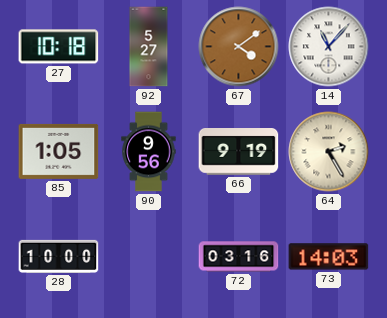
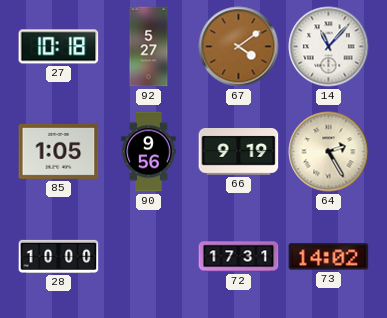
72: 03:16 -> 17:31
73: 14:03 -> 14:02
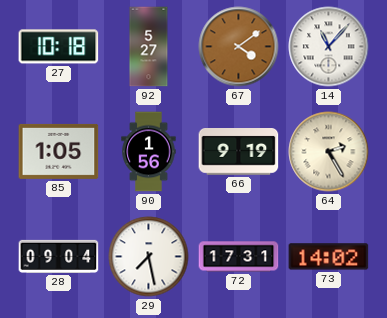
90: 9:56 -> 1:56
28: 10:00 -> 09:04
29: none -> 7:28
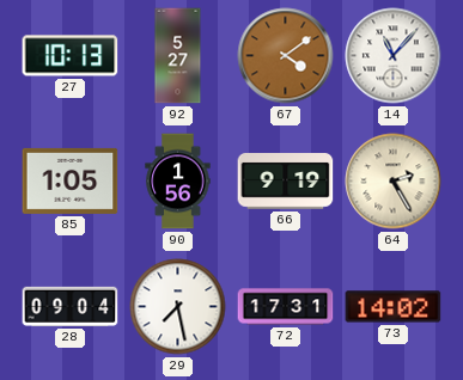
27: 10:18 -> 10:13
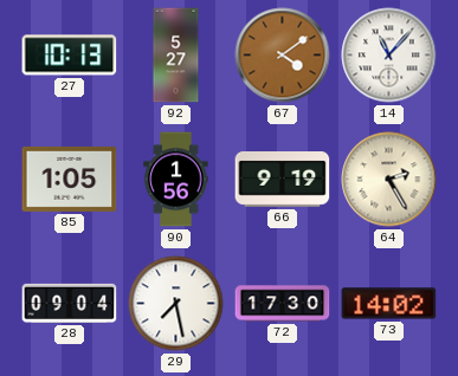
72: 17:31 -> 17:30
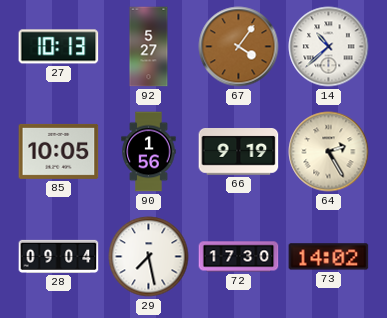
67: 4:09 -> 4:06
14: 11:07 -> 10:38
85: 1:05 -> 10:05
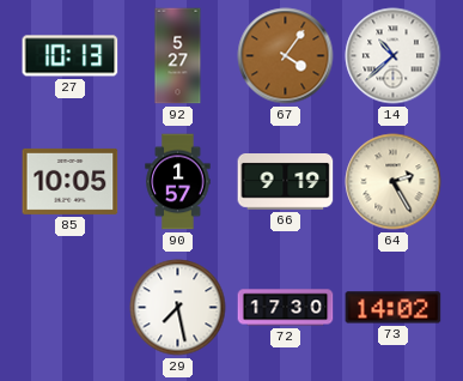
90: 1:56 -> 1:57
28: 09:04 -> none
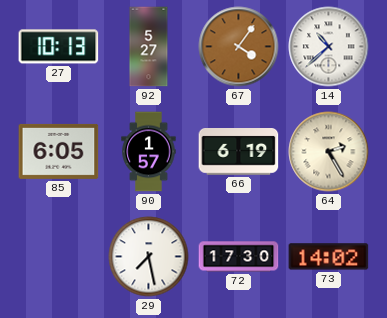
85: 10:05 -> 6:05
66: 9:19 -> 6:19
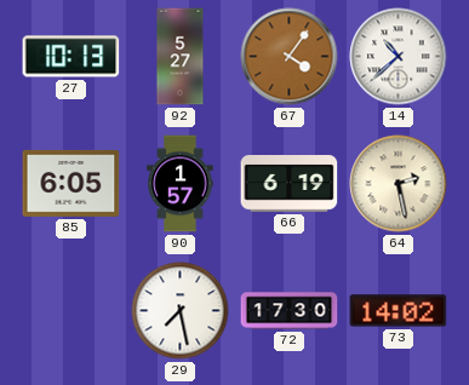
64: 2:25 -> 2:28
